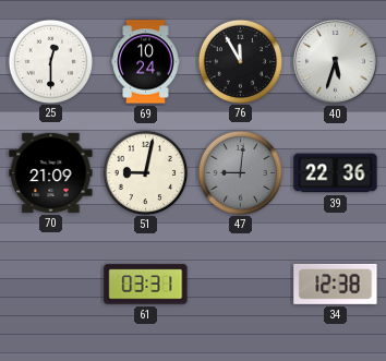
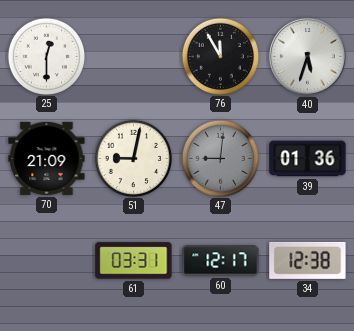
69: 10:24 -> none
39: 22:36 -> 01:36
60: none -> 12:17
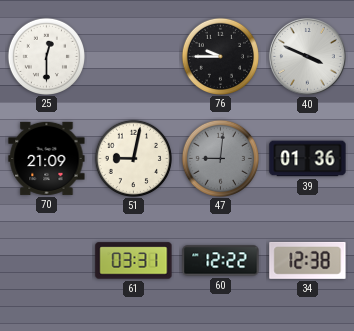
76: 11:55 -> 9:45
40: 5:33 -> 3:49
60: 12:17 -> 12:22
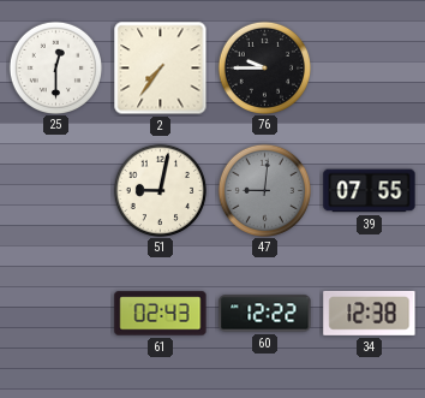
2: none -> 7:36
40: 3:49 -> none
70: 21:09 -> none
39: 01:36 -> 07:55
61: 03:31 -> 02:43
